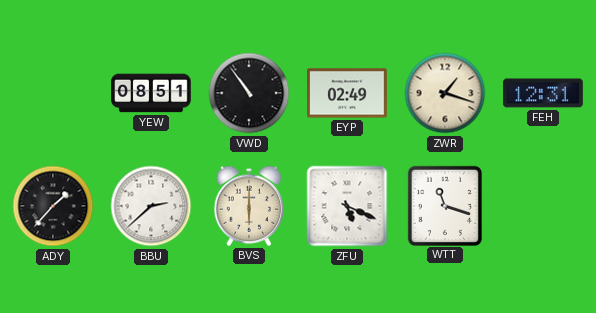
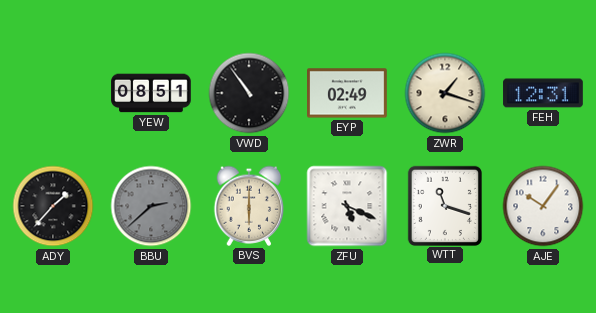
BBU dial: white -> grey
AJE: none -> 10:06
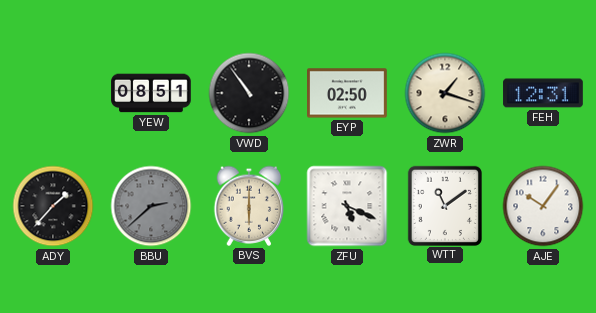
EYP: 02:49 -> 02:50
WTT: 11:18 -> 11:09
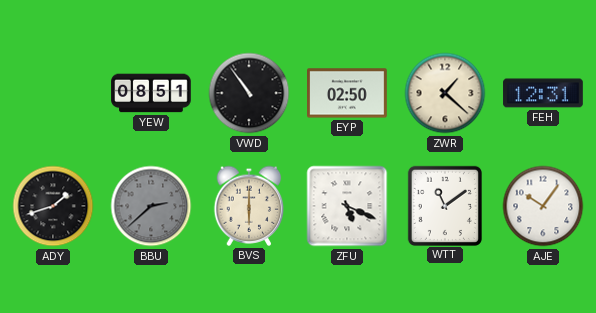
ZWR: 1:18 -> 1:22
ADY: 1:37 -> 1:42
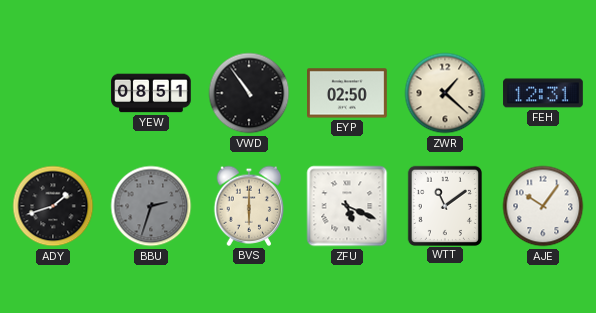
BBU: 2:38 -> 2:33
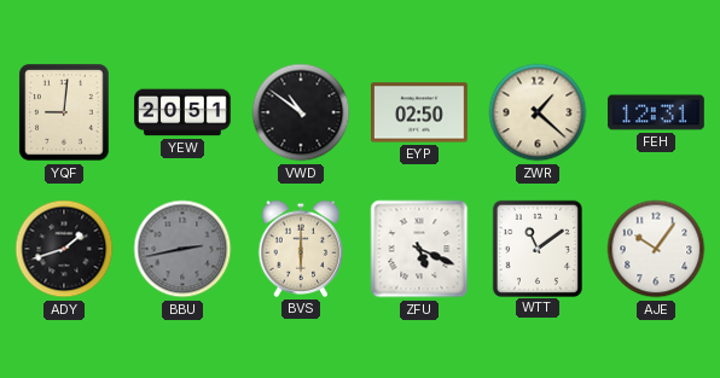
YQF: none -> 9:01
YEW: 08:51 -> 20:51
VWD: 10:54 -> 10:51
BBU: 2:33 -> 2:43
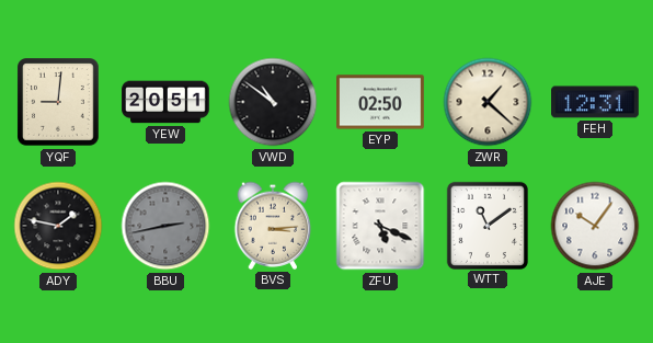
ADY: 1:42 -> 1:47
BVS: 6:00 -> 3:14
